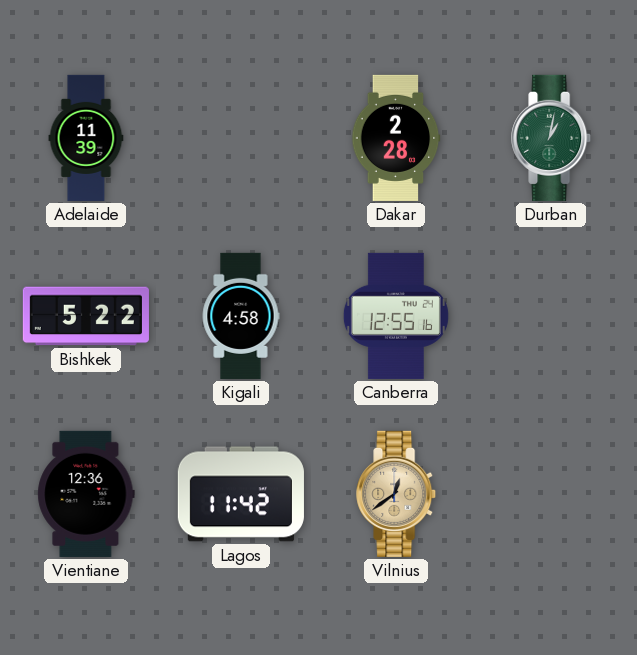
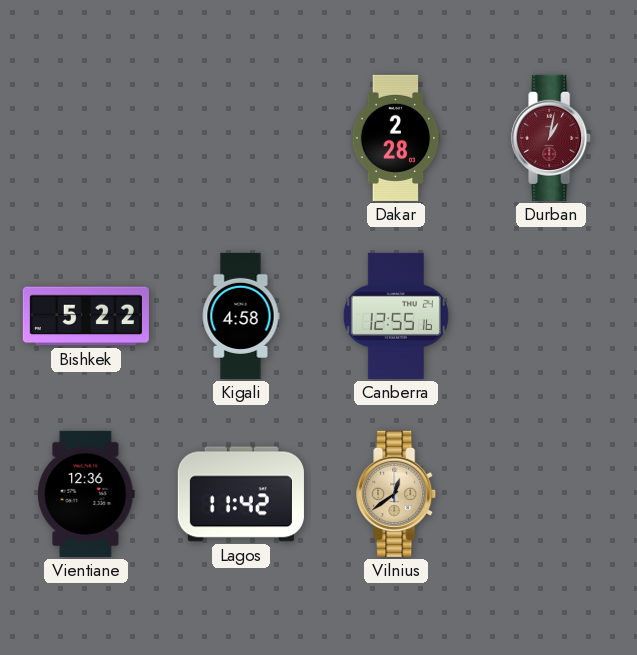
Adelaide: 11:39 -> none
Durban dial: green -> burgundy
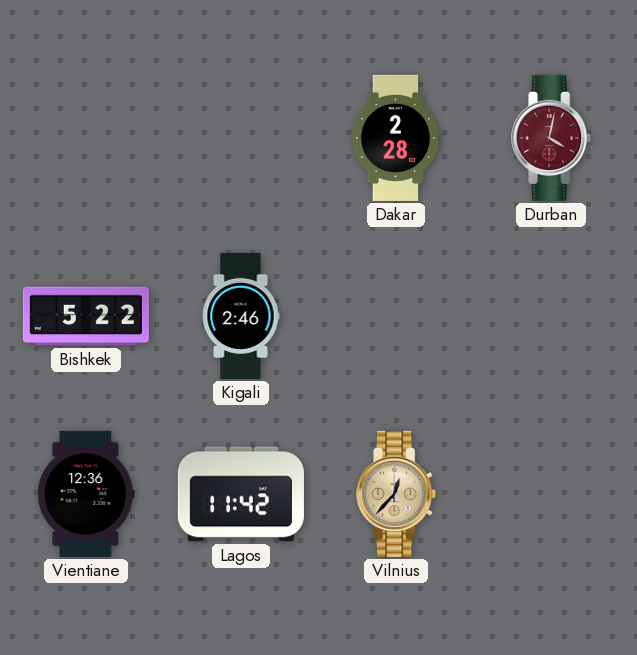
Durban: 1:02 -> 4:02
Kigali: 4:58 -> 2:46
Canberra: 12:55 -> none
Vilnius: 12:39 -> 12:37
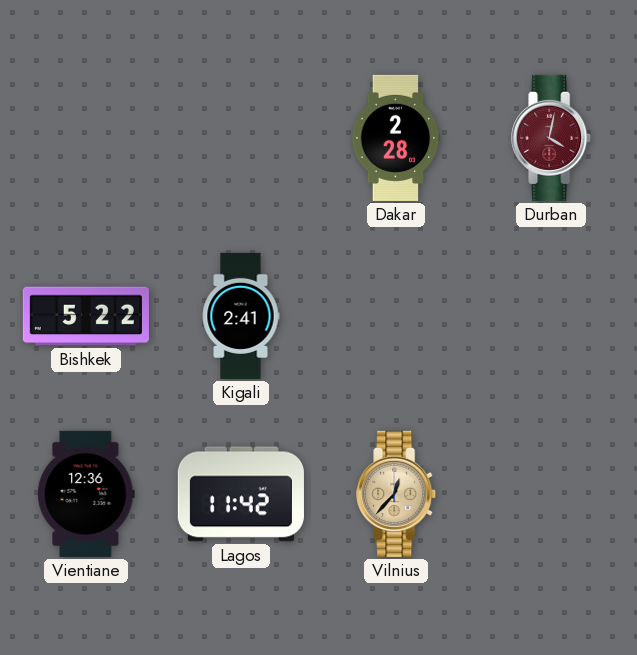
Kigali: 2:46 -> 2:41
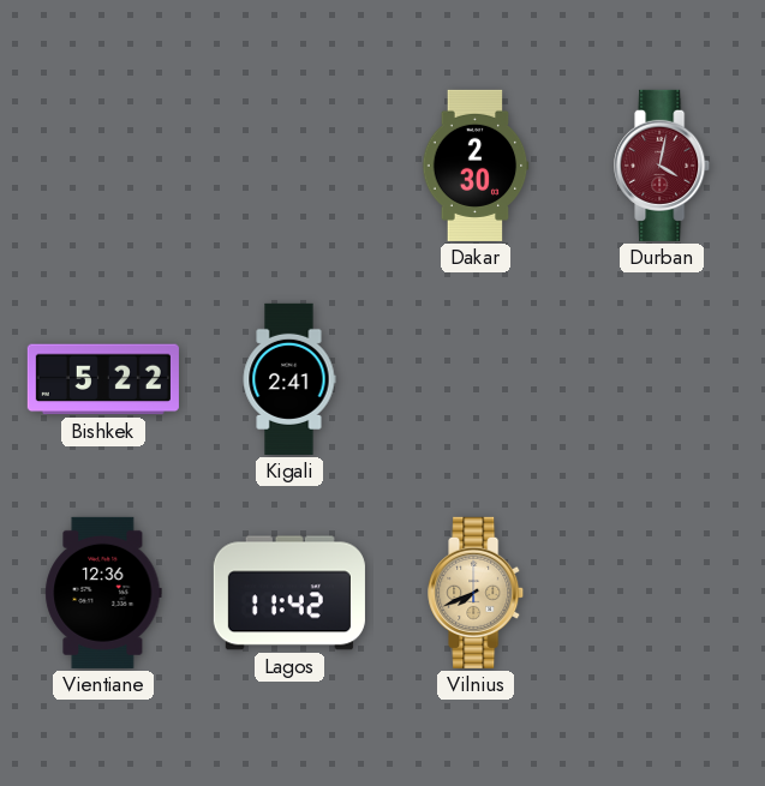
Dakar: 2:28 -> 2:30
Vilnius: 12:37 -> 7:41
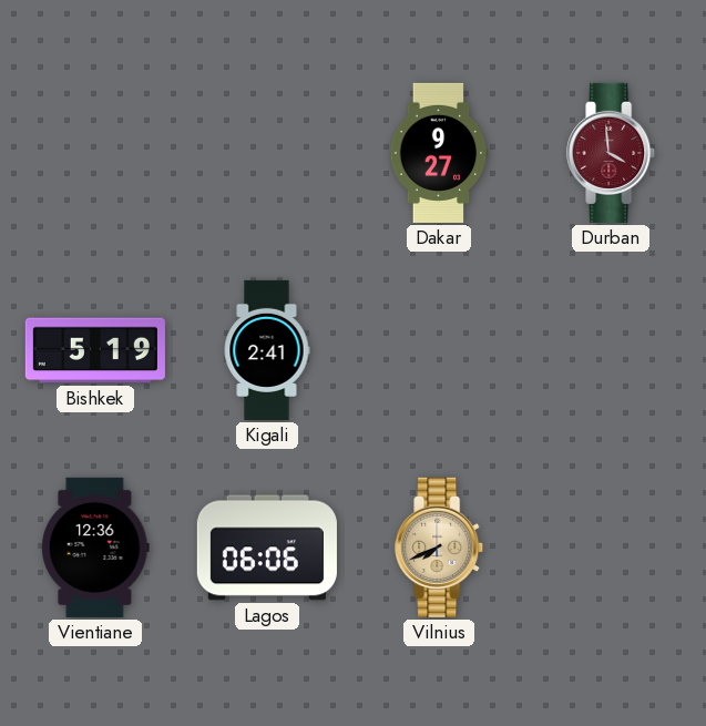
Dakar: 2:30 -> 9:27
Durban: 4:02 -> 3:59
Bishkek: 5:22 -> 5:19
Lagos: 11:42 -> 06:06
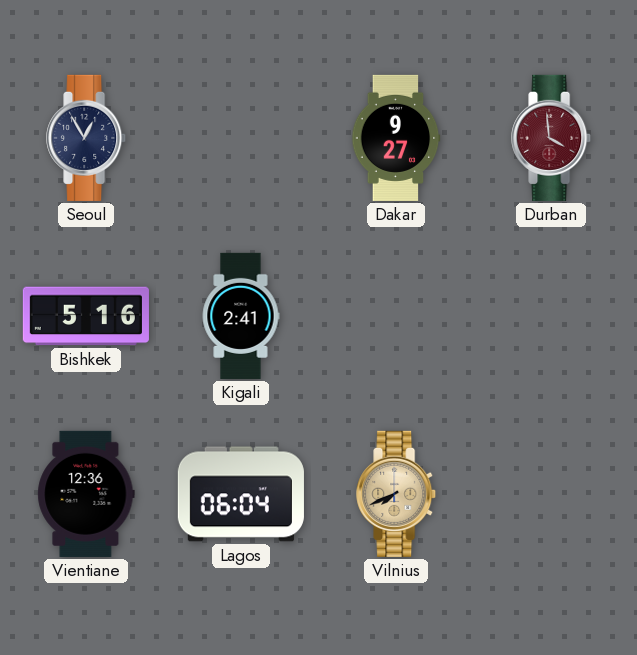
Seoul: none -> 12:55
Bishkek: 5:19 -> 5:16
Lagos: 06:06 -> 06:04
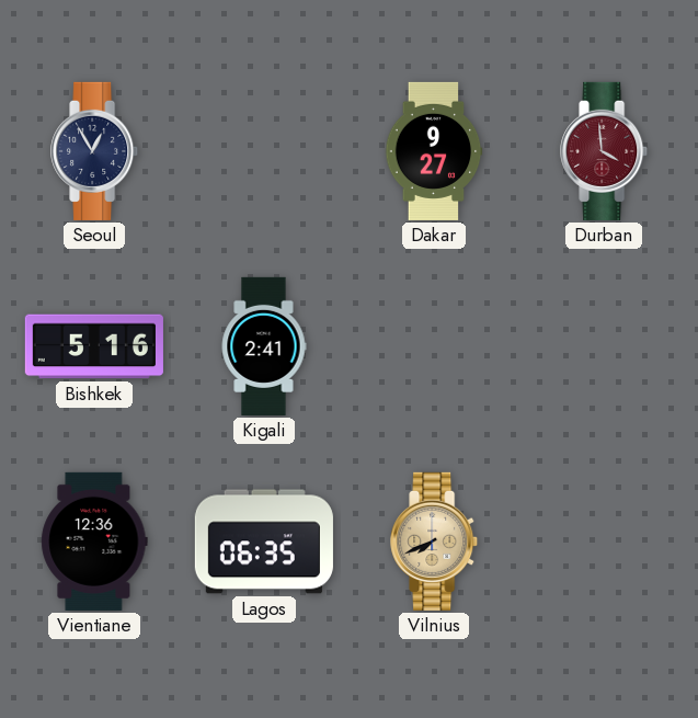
Lagos: 06:04 -> 06:35
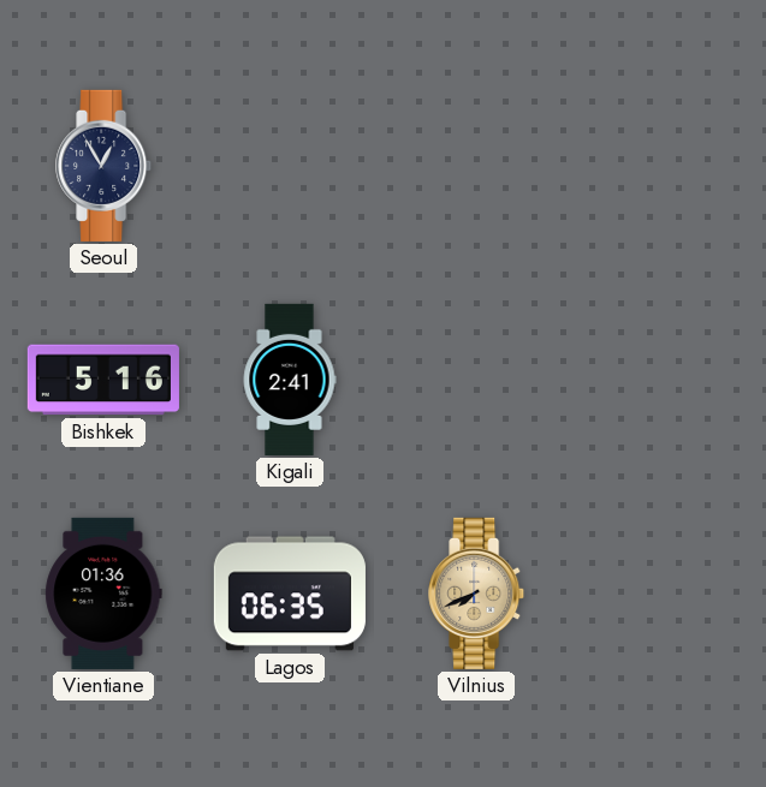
Dakar: 9:27 -> none
Durban: 3:59 -> none
Vientiane: 12:36 -> 01:36
